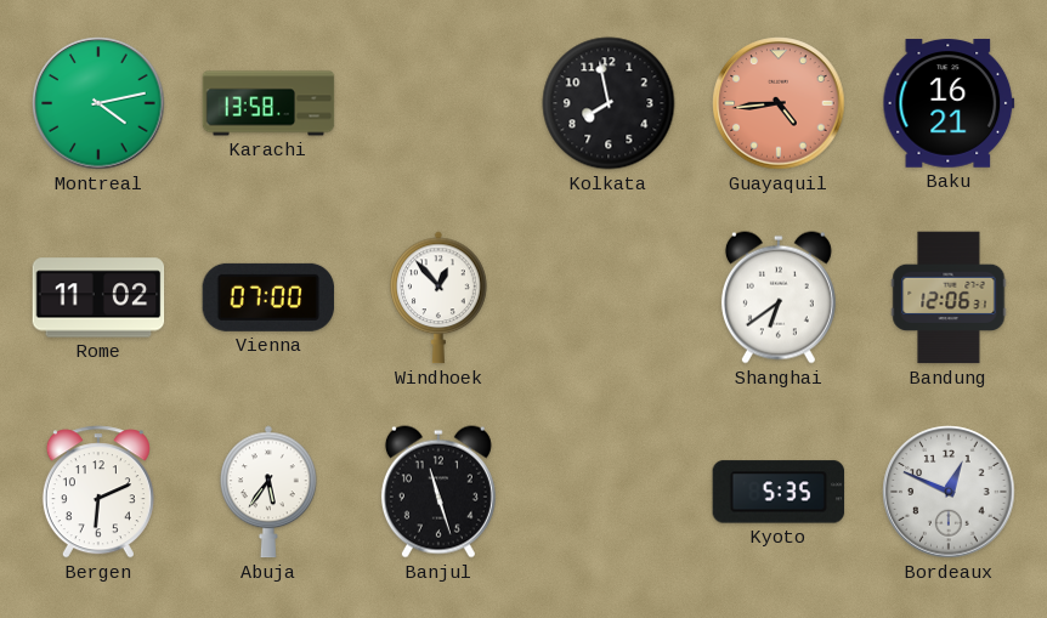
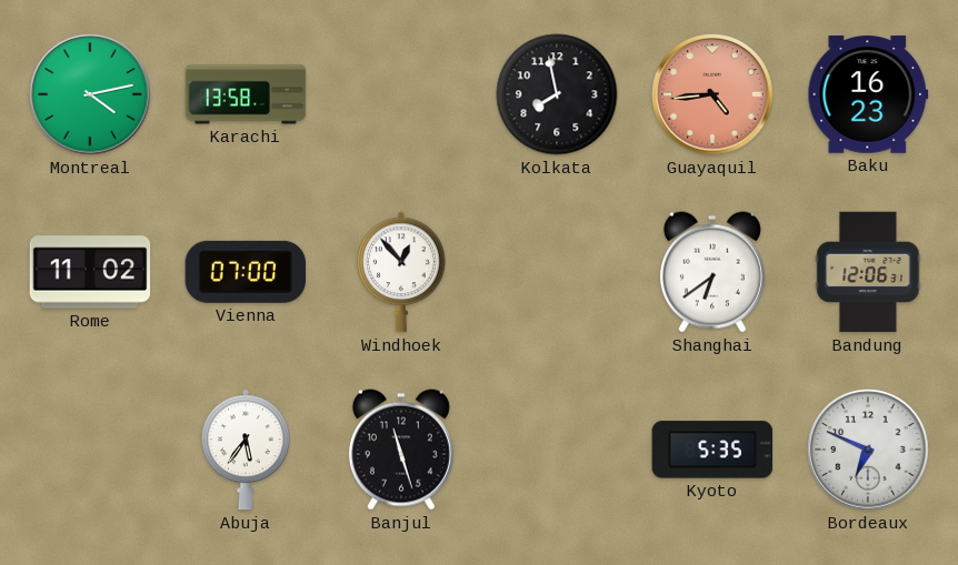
Baku: 16:21 -> 16:23
Bergen: 6:11 -> none
Bordeaux: 12:49 -> 6:49
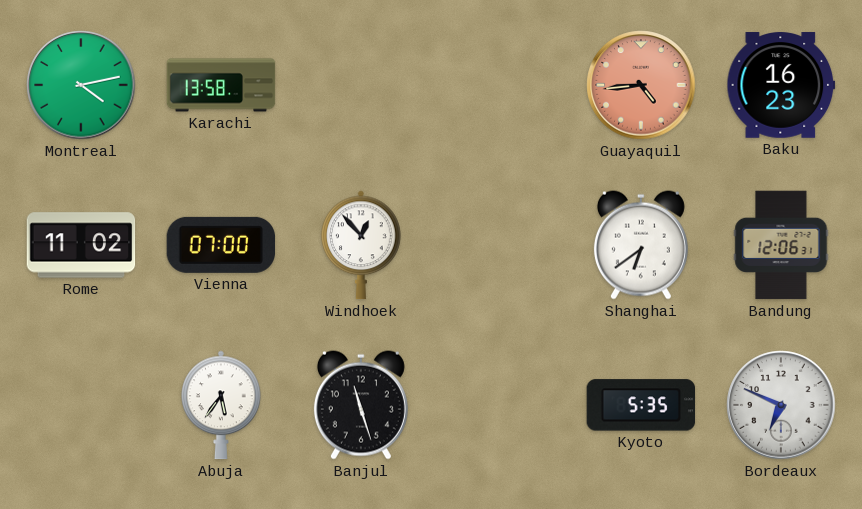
Kolkata: 7:58 -> none
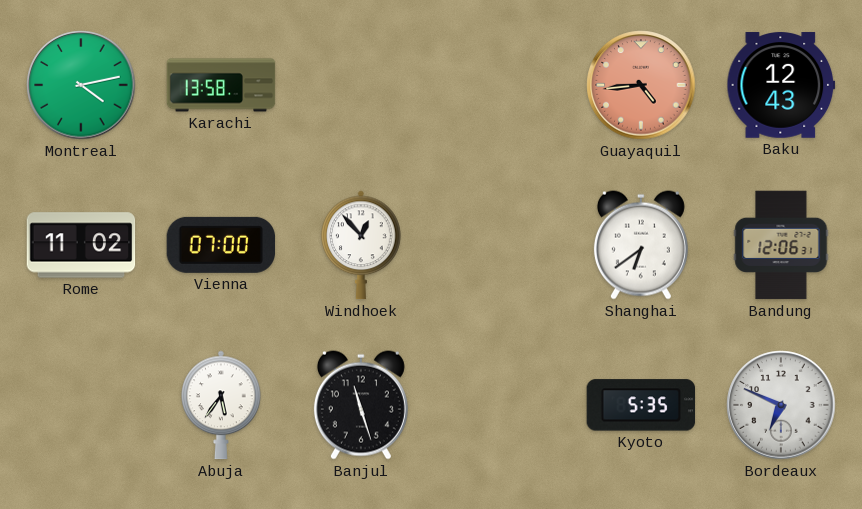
Baku: 16:23 -> 12:43
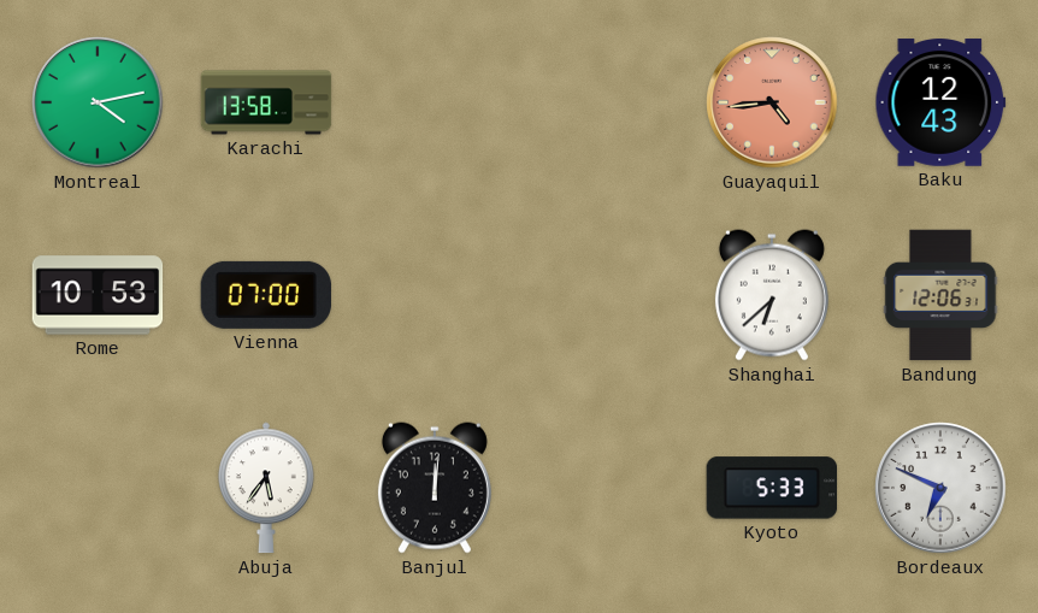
Rome: 11:02 -> 10:53
Windhoek: 12:53 -> none
Shanghai: 6:39 -> 6:38
Banjul: 11:27 -> 12:01
Kyoto: 5:35 -> 5:33
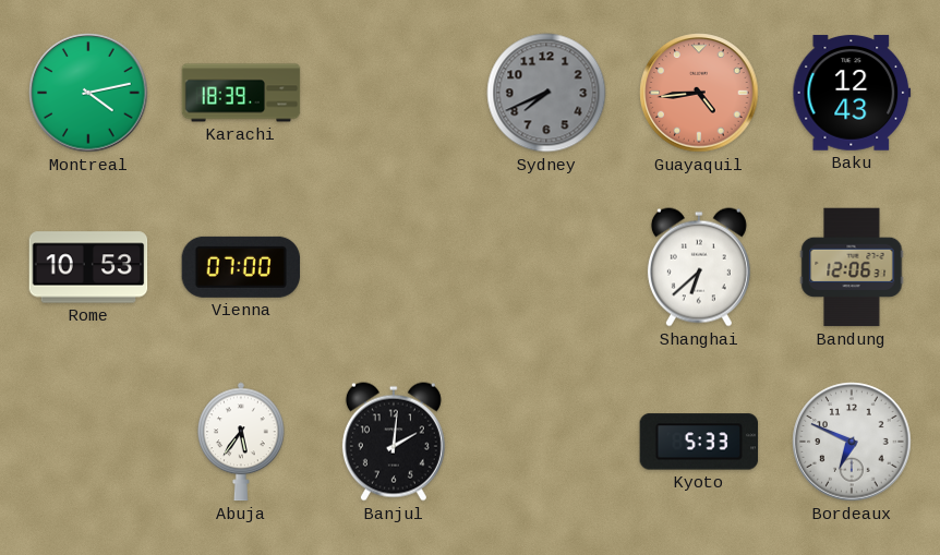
Karachi: 13:58 -> 18:39
Sydney: none -> 7:41
Banjul: 12:01 -> 2:01
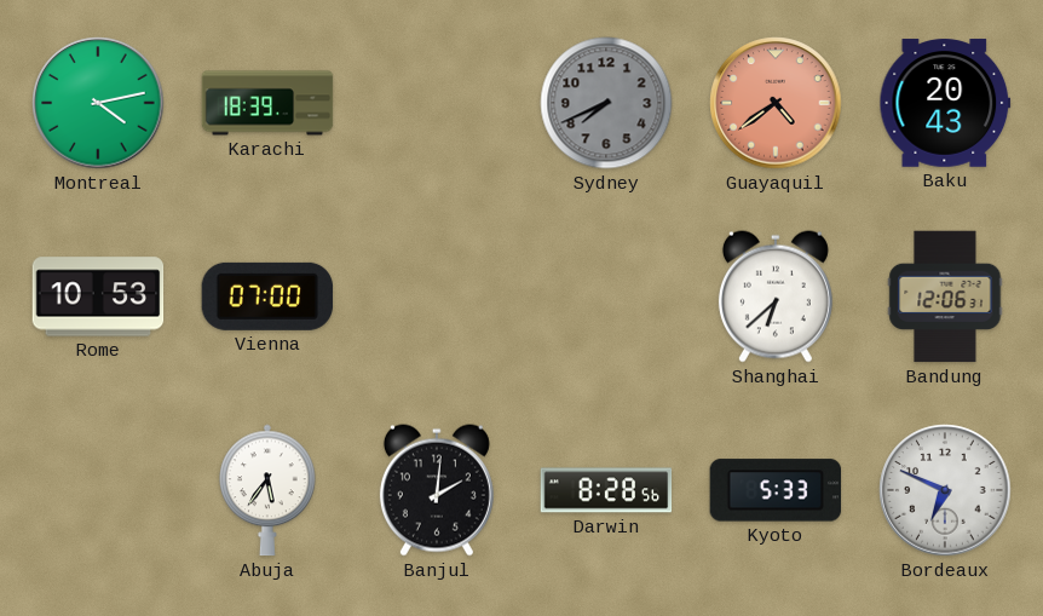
Guayaquil: 4:44 -> 4:39
Baku: 12:43 -> 20:43
Darwin: none -> 8:28
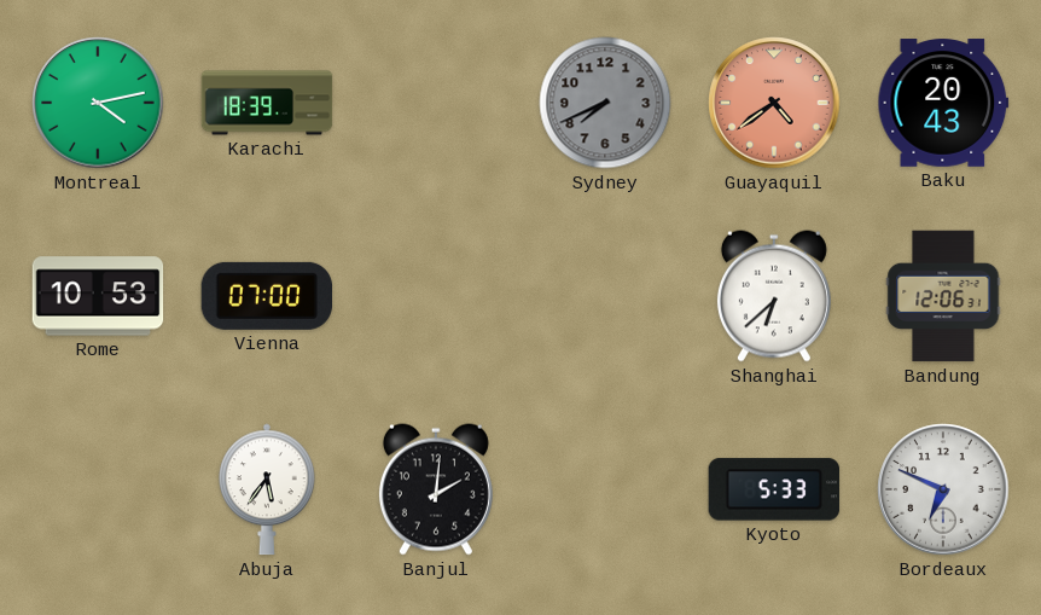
Darwin: 8:28 -> none
